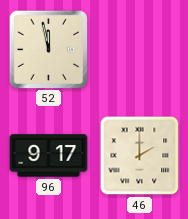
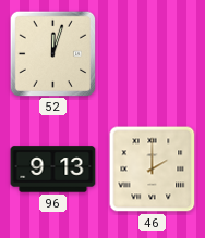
52: 11:58 -> 12:03
96: 9:17 -> 9:13
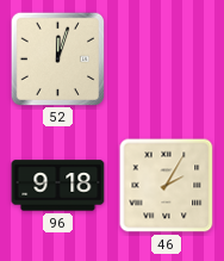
96: 9:13 -> 9:18
46: 2:00 -> 2:05
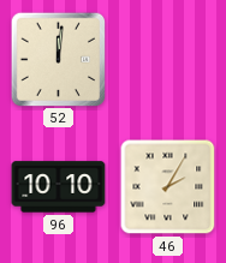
52: 12:03 -> 12:01
96: 9:18 -> 10:10
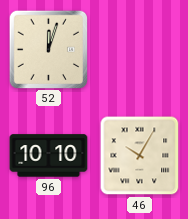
52: 12:01 -> 12:03
46: 2:05 -> 10:05
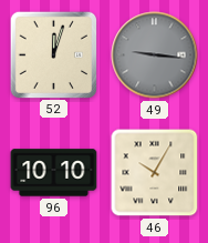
49: none -> 9:16
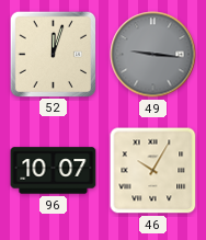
96: 10:10 -> 10:07
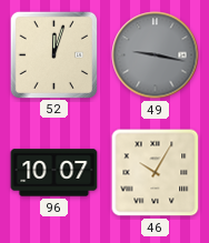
49: 9:16 -> 9:17
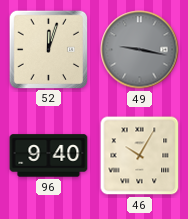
96: 10:07 -> 9:40
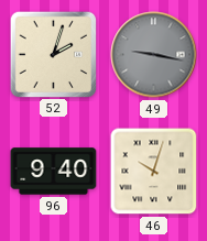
52: 12:03 -> 2:03
46: 10:05 -> 10:03
